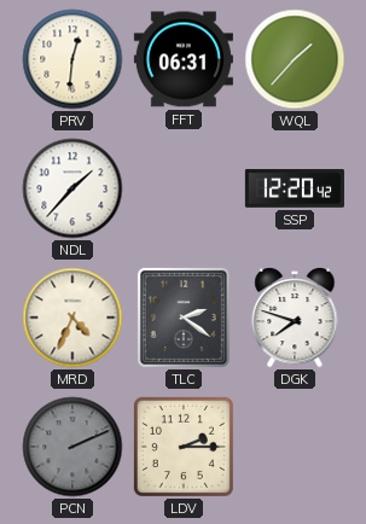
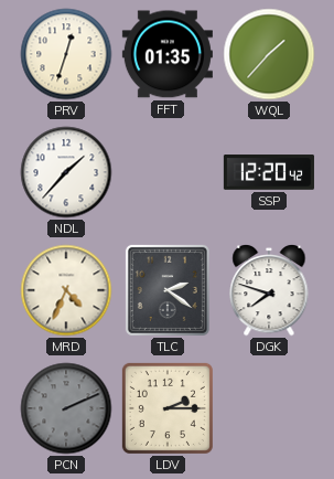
PRV: 12:31 -> 12:33
FFT: 06:31 -> 01:35
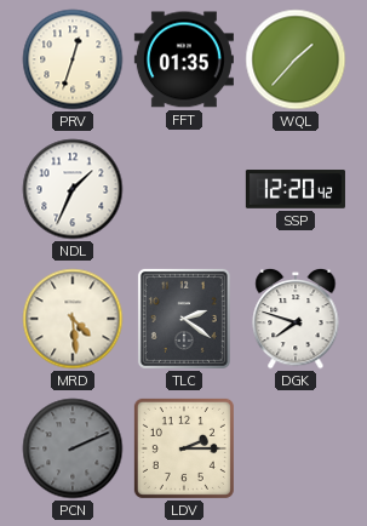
NDL: 1:37 -> 1:34
MRD: 4:34 -> 4:29
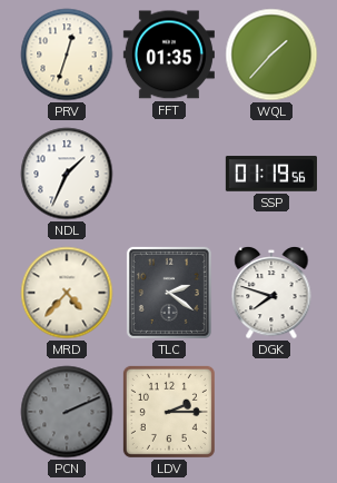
SSP: 12:20 -> 01:19
MRD: 4:29 -> 4:37
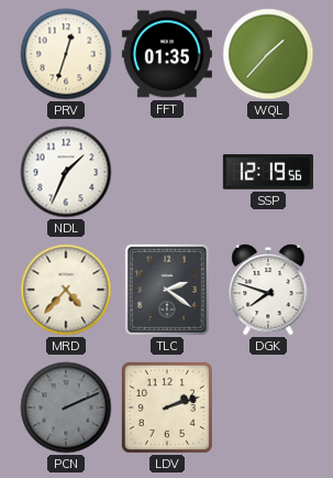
SSP: 01:19 -> 12:19
LDV: 2:15 -> 2:12
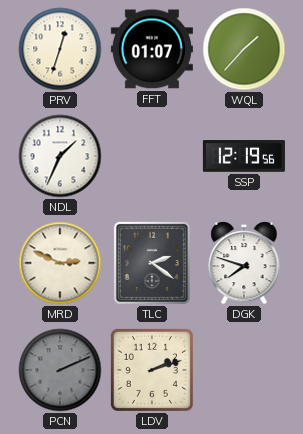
FFT: 01:35 -> 01:07
MRD: 4:37 -> 2:49
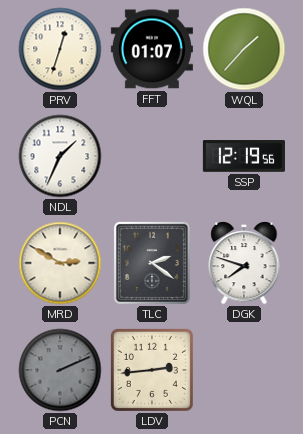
MRD: 2:49 -> 2:50
LDV: 2:12 -> 2:44
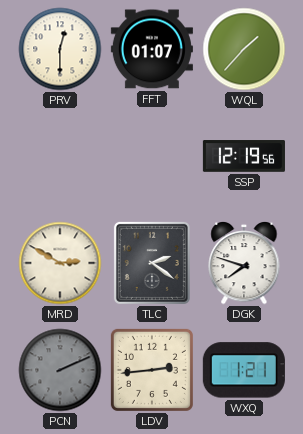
PRV: 12:33 -> 12:30
NDL: 1:34 -> none
WXQ: none -> 1:21
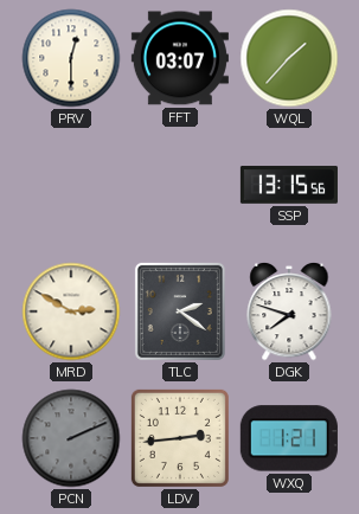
FFT: 01:07 -> 03:07
SSP: 12:19 -> 13:15
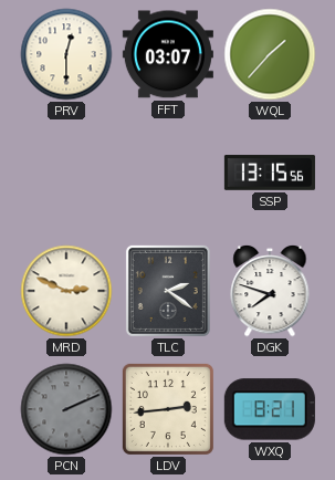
MRD: 2:50 -> 2:49
WXQ: 1:21 -> 8:21
